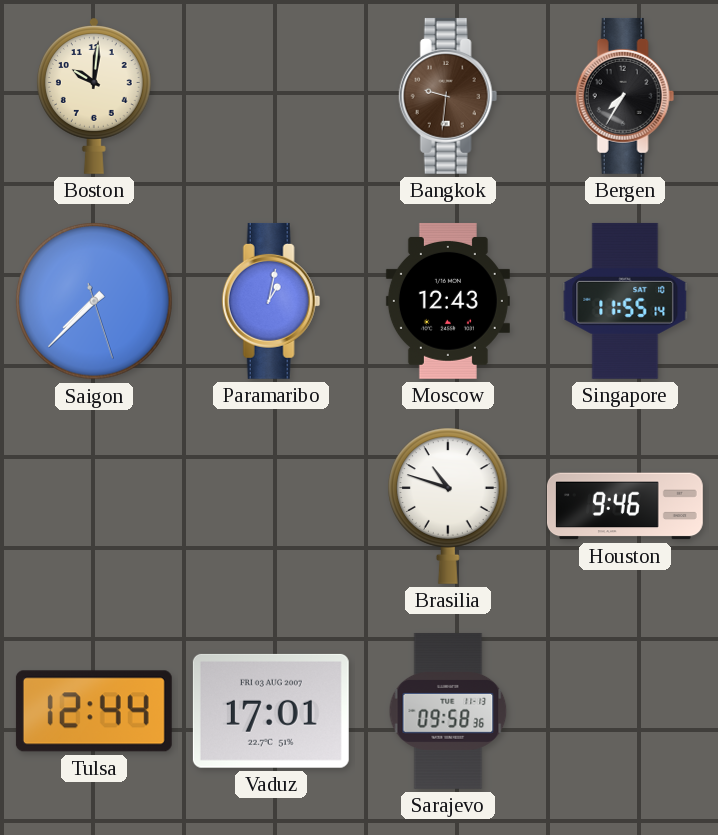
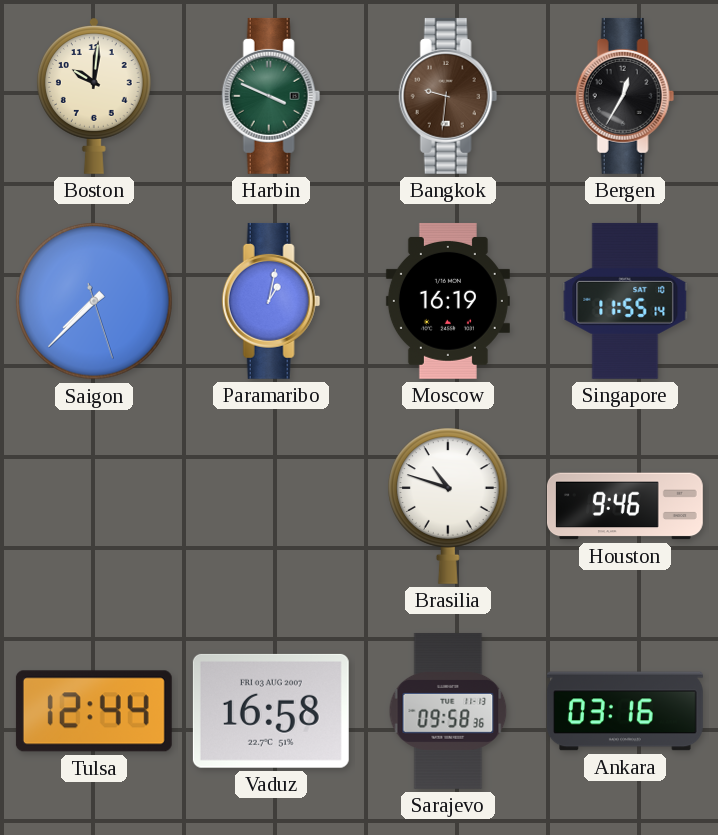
Harbin: none -> 3:49
Bergen: 7:35 -> 12:35
Moscow: 12:43 -> 16:19
Vaduz: 17:01 -> 16:58
Ankara: none -> 03:16
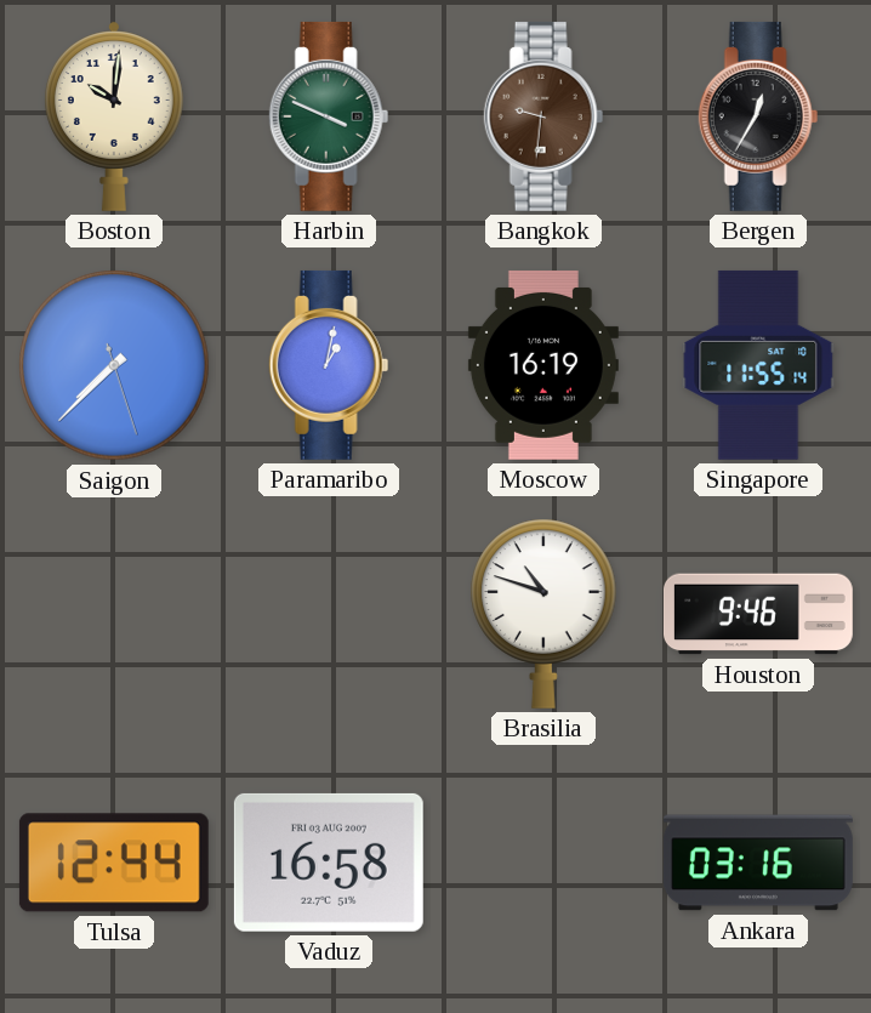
Sarajevo: 09:58 -> none
